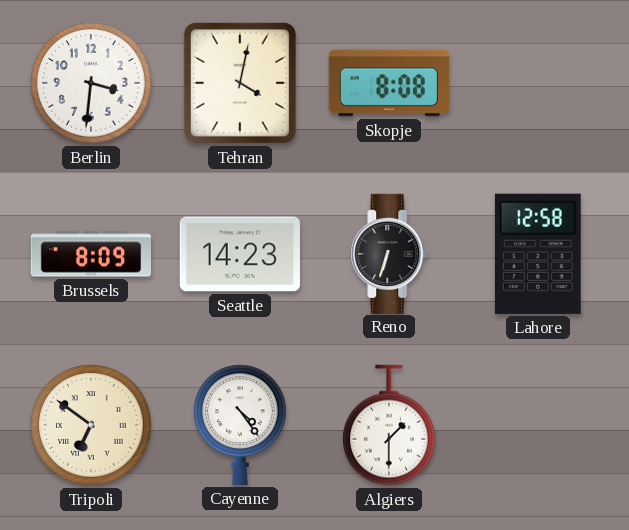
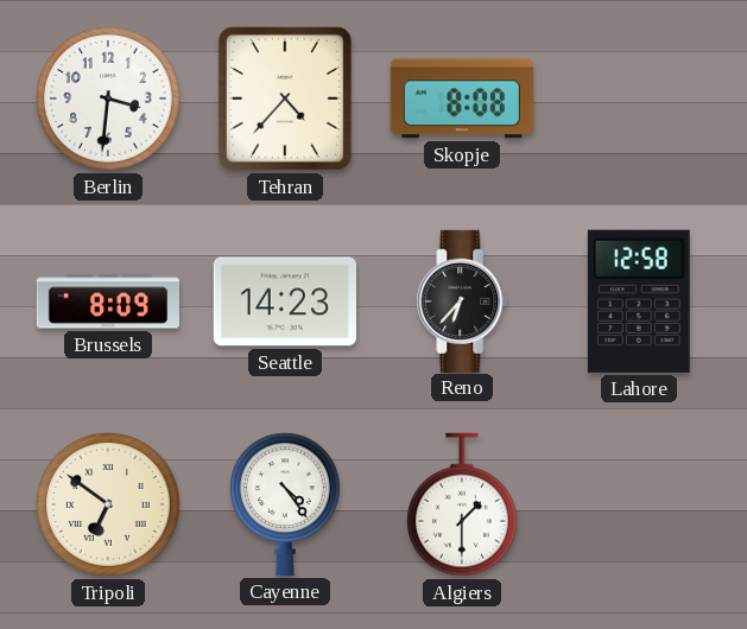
Tehran: 4:02 -> 4:37
Reno: 6:33 -> 6:37
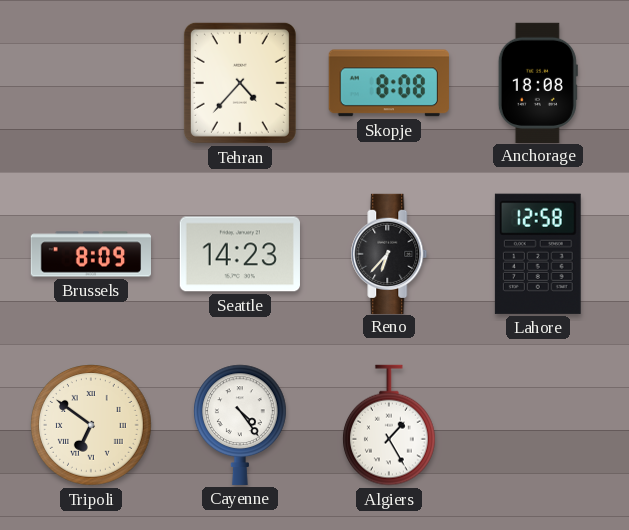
Berlin: 3:31 -> none
Anchorage: none -> 18:08
Algiers: 1:30 -> 1:25
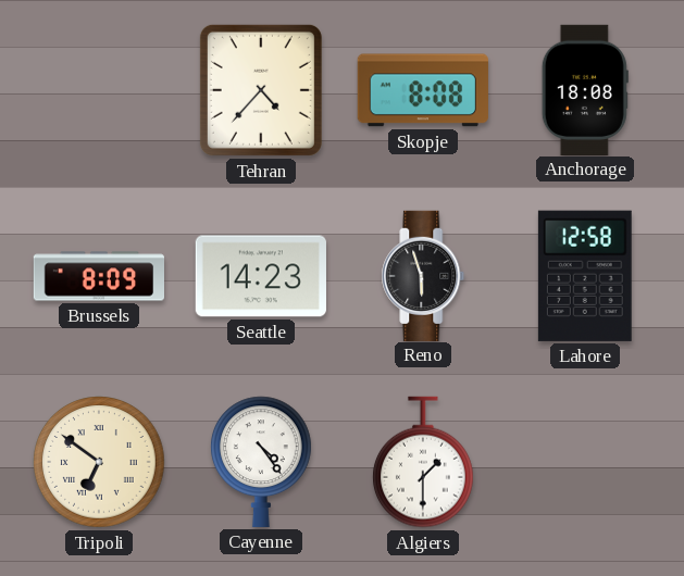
Reno: 6:37 -> 5:57
Algiers: 1:25 -> 1:30
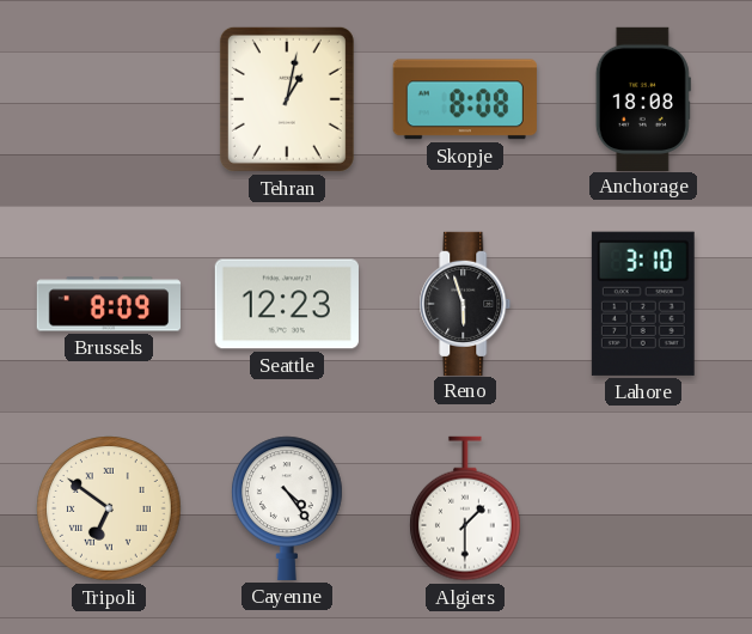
Tehran: 4:37 -> 1:02
Seattle: 14:23 -> 12:23
Lahore: 12:58 -> 3:10
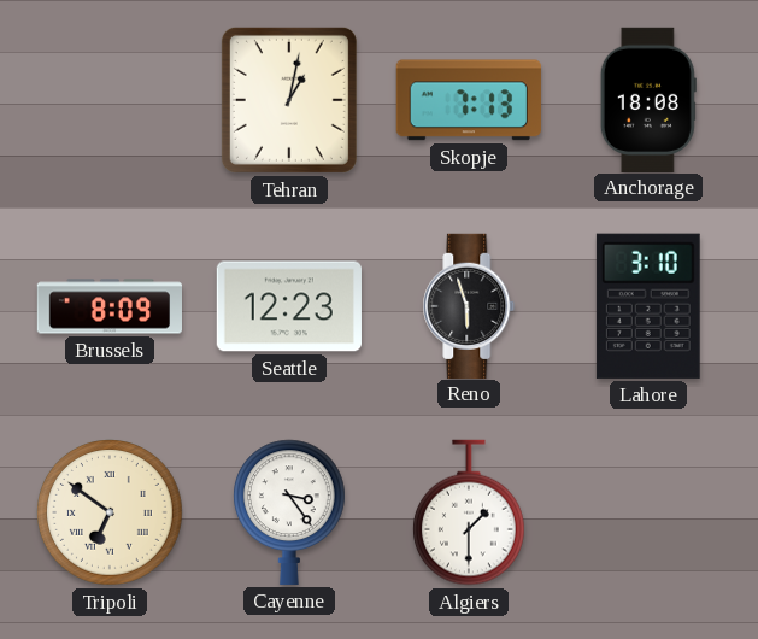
Skopje: 8:08 -> 7:13
Cayenne: 4:24 -> 3:24
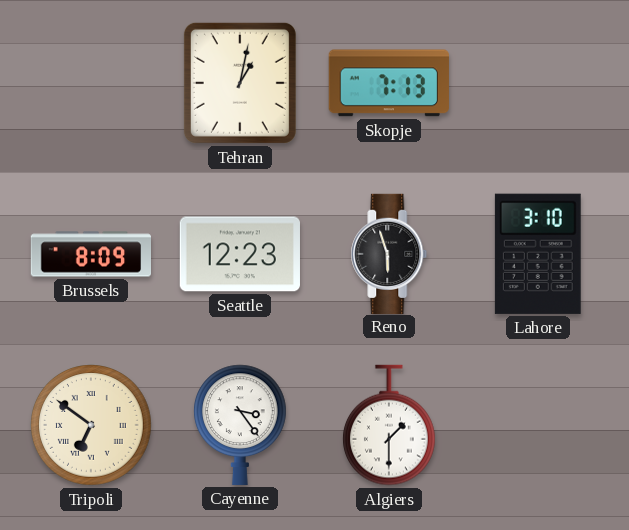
Anchorage: 18:08 -> none
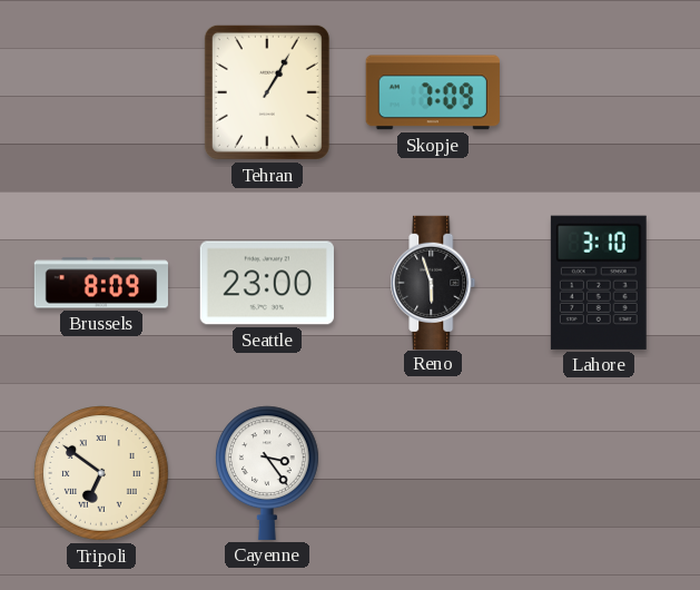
Tehran: 1:02 -> 1:05
Skopje: 7:13 -> 7:09
Seattle: 12:23 -> 23:00
Algiers: 1:30 -> none
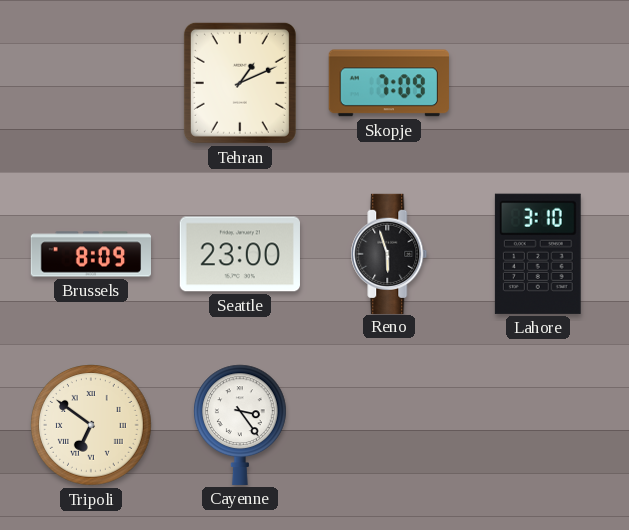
Tehran: 1:05 -> 1:11
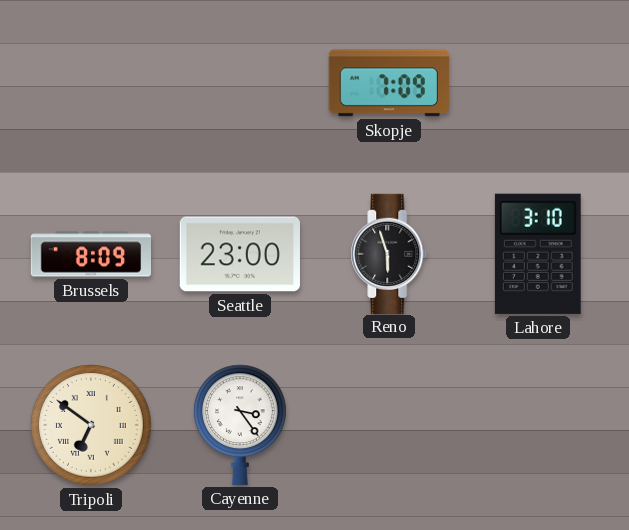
Tehran: 1:11 -> none
